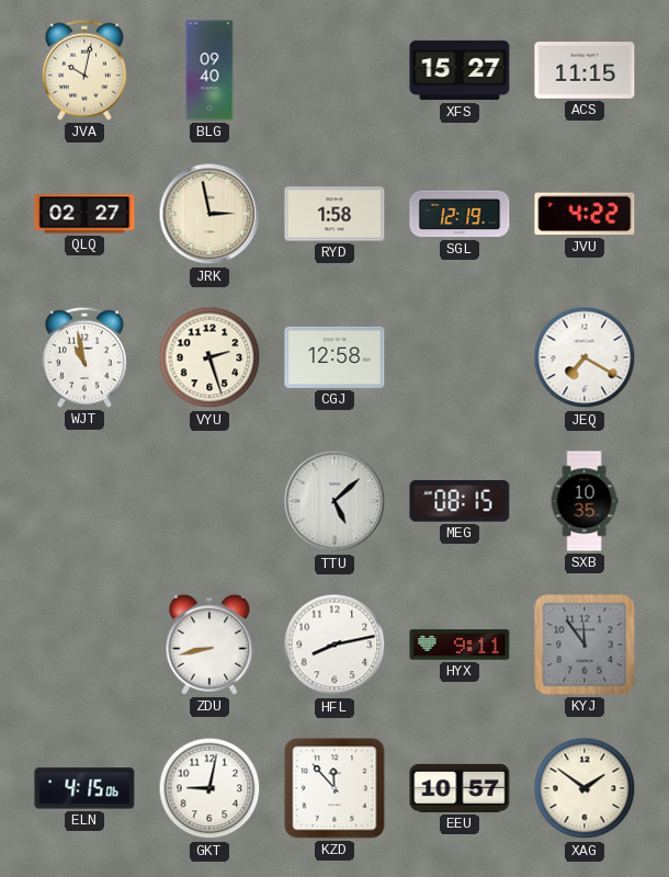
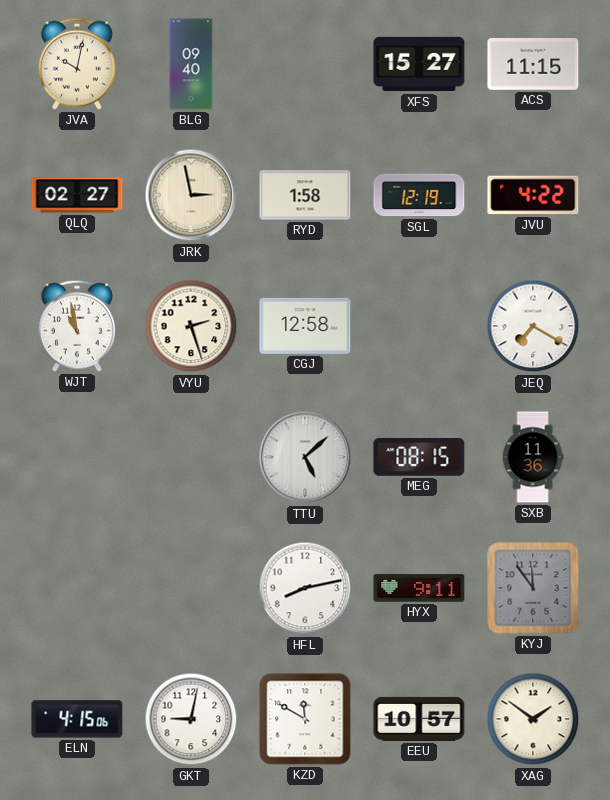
SXB: 10:35 -> 11:36
ZDU: 8:43 -> none
KZD: 11:53 -> 11:50
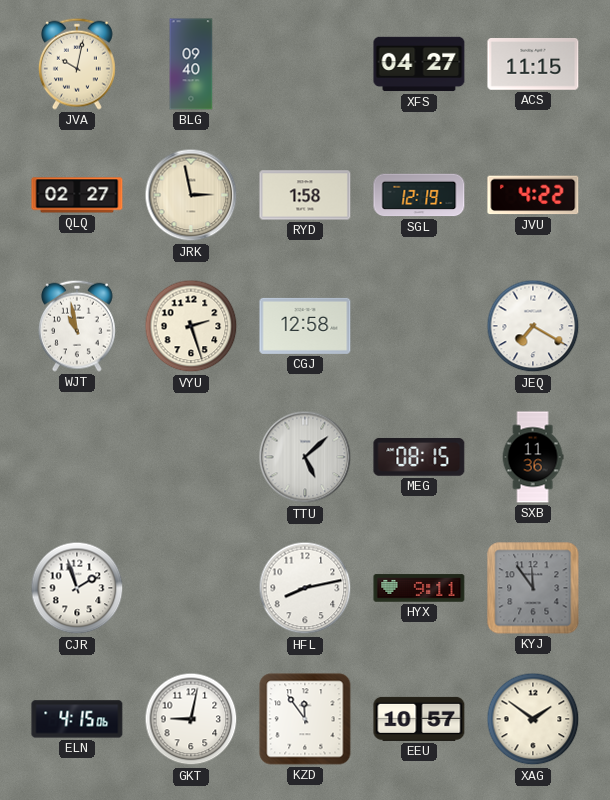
XFS: 15:27 -> 04:27
CJR: none -> 1:57
KZD: 11:50 -> 11:54
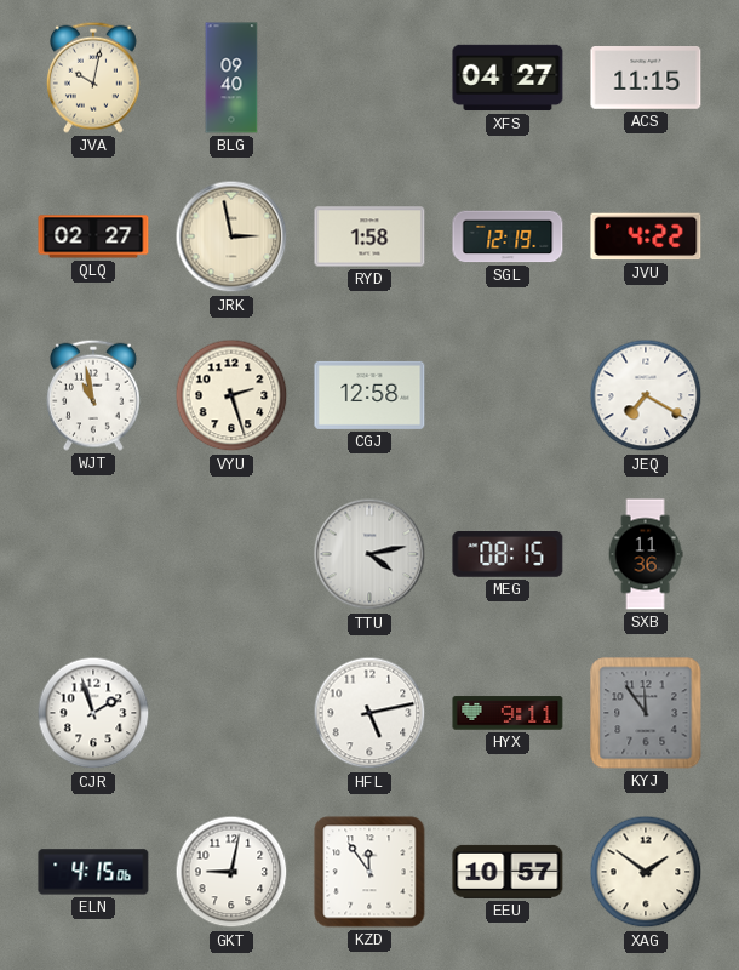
TTU: 5:08 -> 4:13
HFL: 8:13 -> 5:13
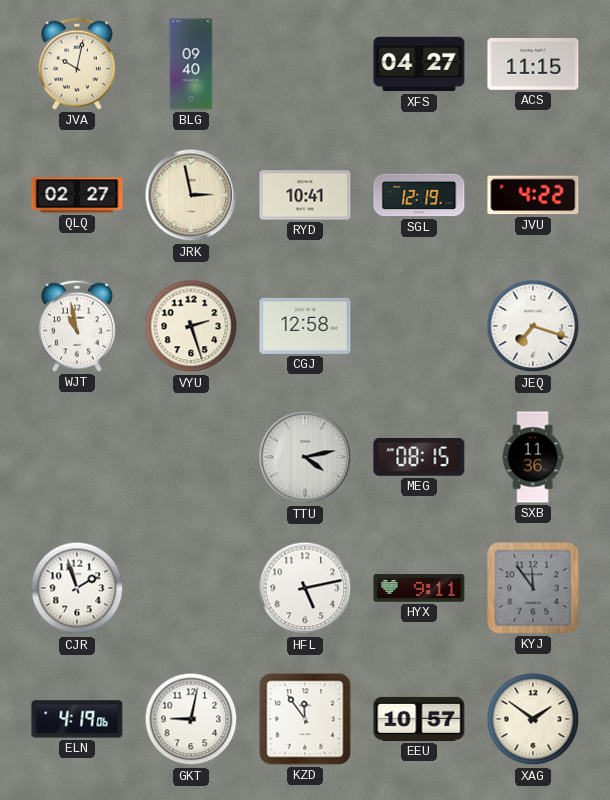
RYD: 1:58 -> 10:41
JEQ: 7:20 -> 7:18
ELN: 4:15 -> 4:19
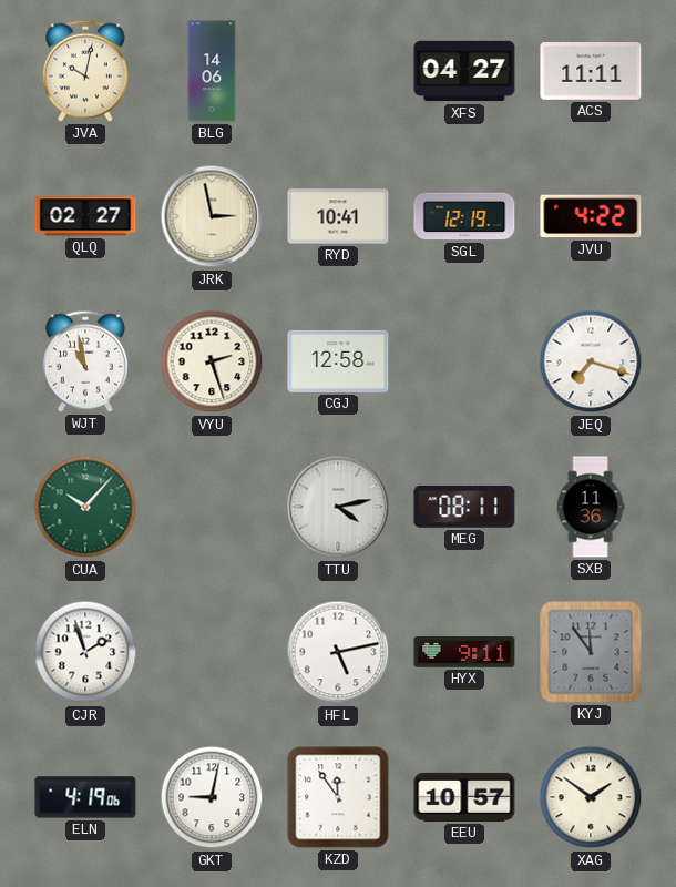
BLG: 09:40 -> 14:06
ACS: 11:15 -> 11:11
CUA: none -> 10:07
MEG: 08:15 -> 08:11
